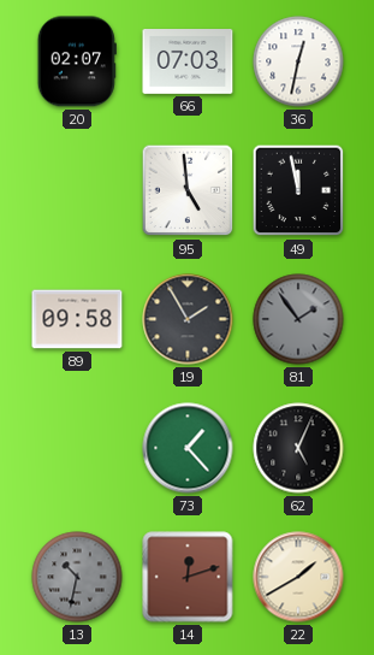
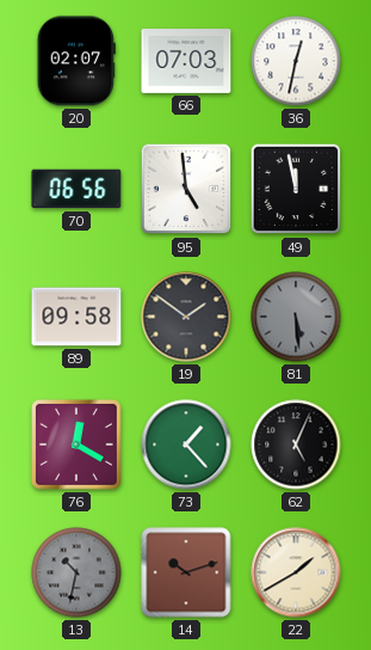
70: none -> 06:56
19: 1:55 -> 1:51
81: 1:54 -> 5:29
76: none -> 12:20
14: 12:12 -> 10:12
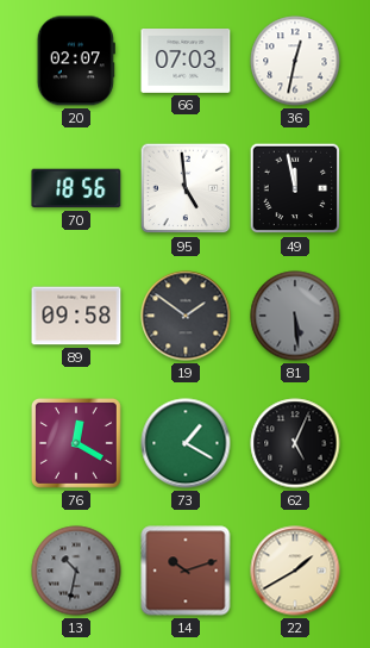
70: 06:56 -> 18:56
73: 1:23 -> 1:20
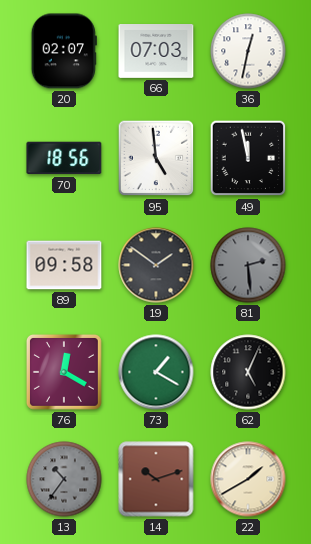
81: 5:29 -> 2:29
13: 10:32 -> 10:36
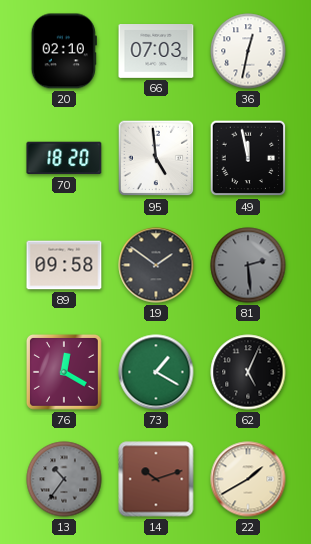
20: 02:07 -> 02:10
70: 18:56 -> 18:20
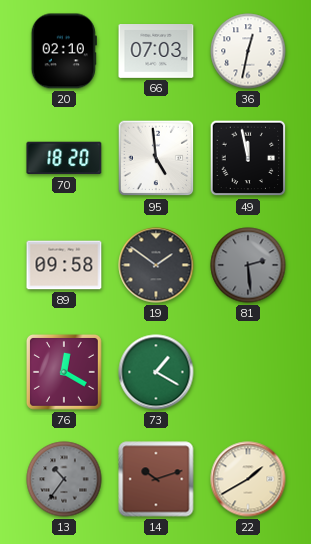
62: 5:04 -> none
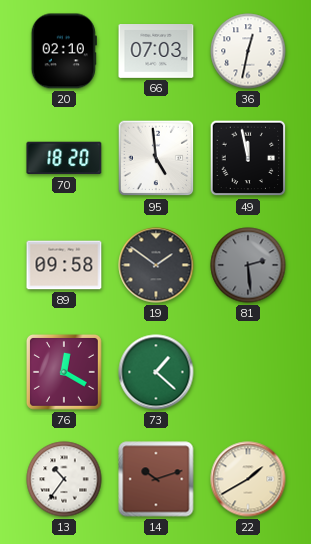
73: 1:20 -> 1:22
13 dial: grey -> white
